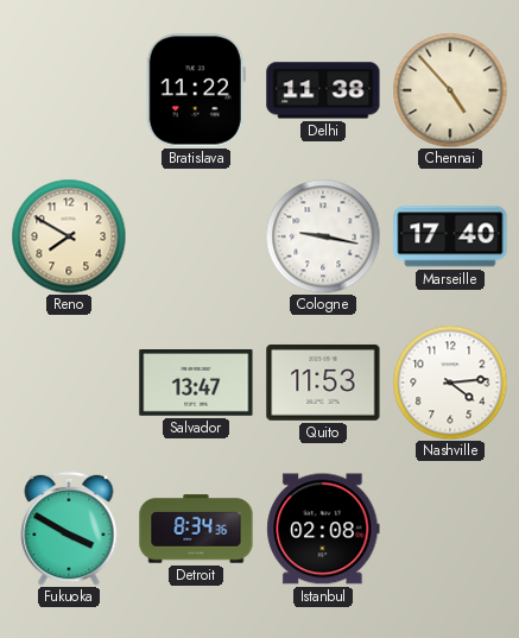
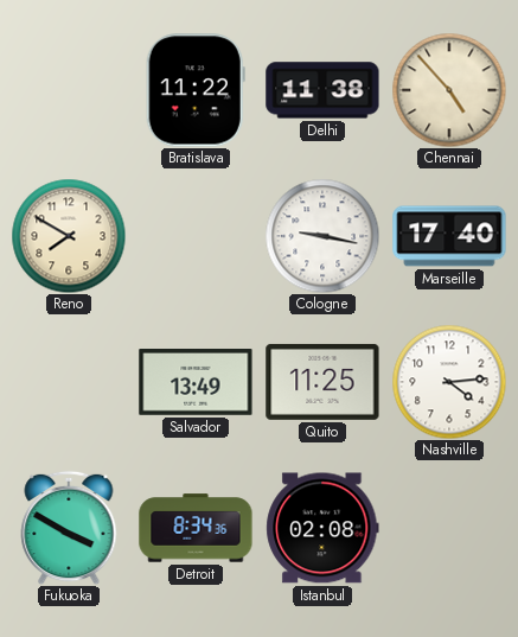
Salvador: 13:47 -> 13:49
Quito: 11:53 -> 11:25
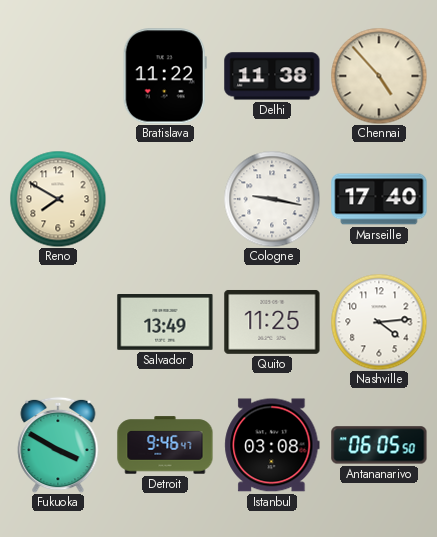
Detroit: 8:34 -> 9:46
Istanbul: 02:08 -> 03:08
Antananarivo: none -> 06:05
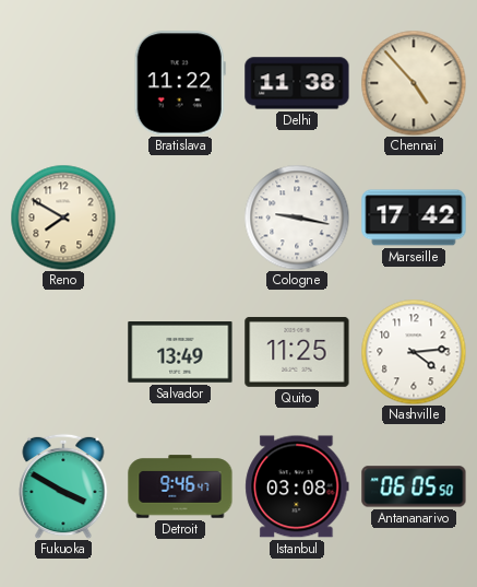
Marseille: 17:40 -> 17:42
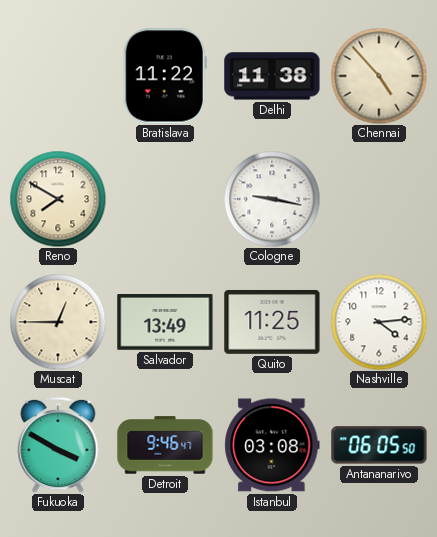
Marseille: 17:42 -> none
Muscat: none -> 12:45
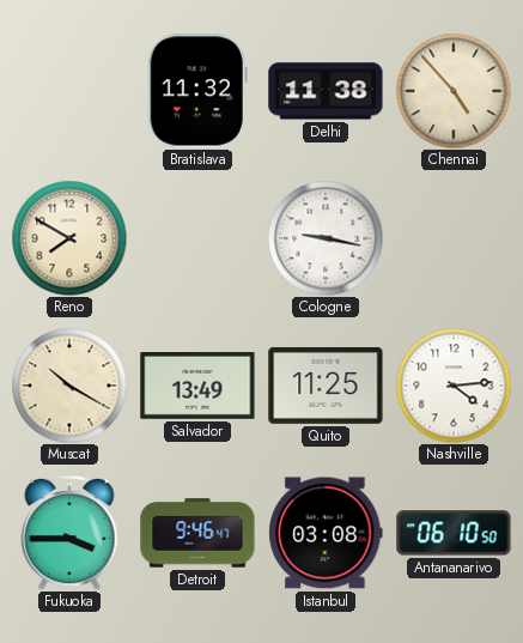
Bratislava: 11:22 -> 11:32
Muscat: 12:45 -> 10:20
Fukuoka: 3:50 -> 3:45
Antananarivo: 06:05 -> 06:10
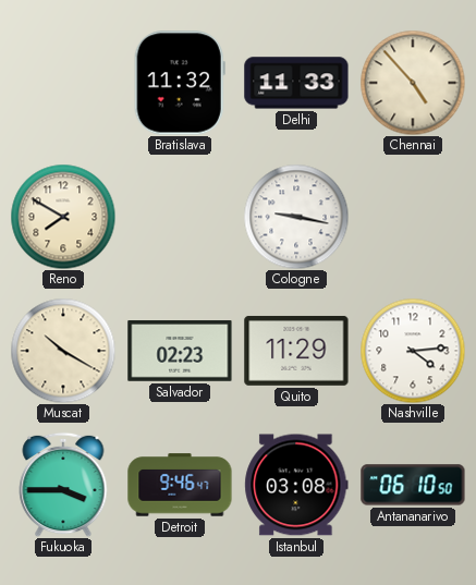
Delhi: 11:38 -> 11:33
Salvador: 13:49 -> 02:23
Quito: 11:25 -> 11:29
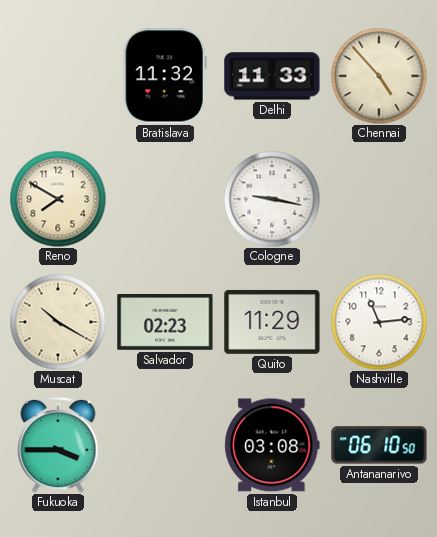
Nashville: 4:14 -> 11:14
Detroit: 9:46 -> none
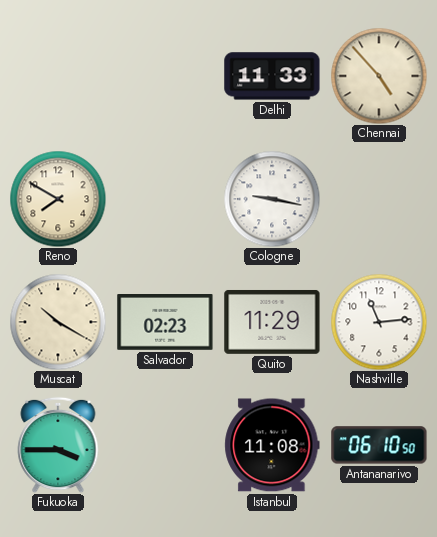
Bratislava: 11:32 -> none
Istanbul: 03:08 -> 11:08
